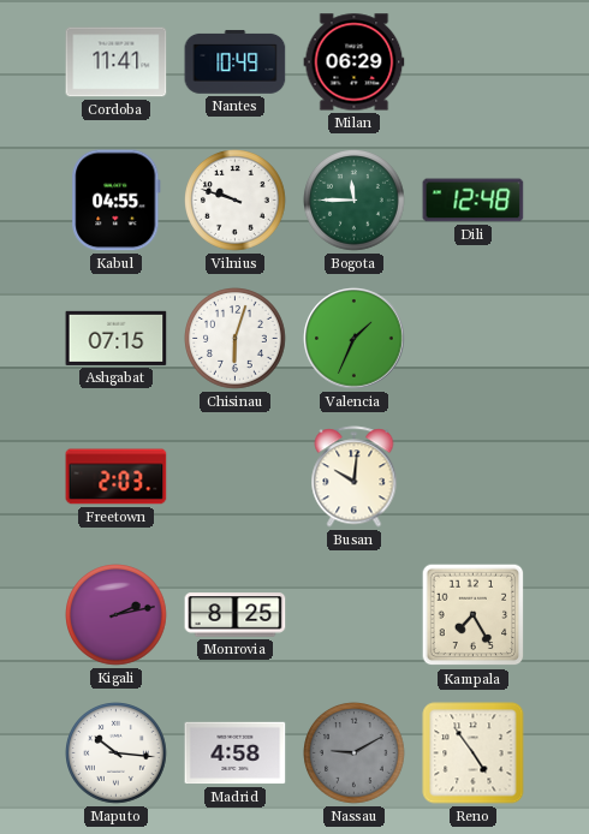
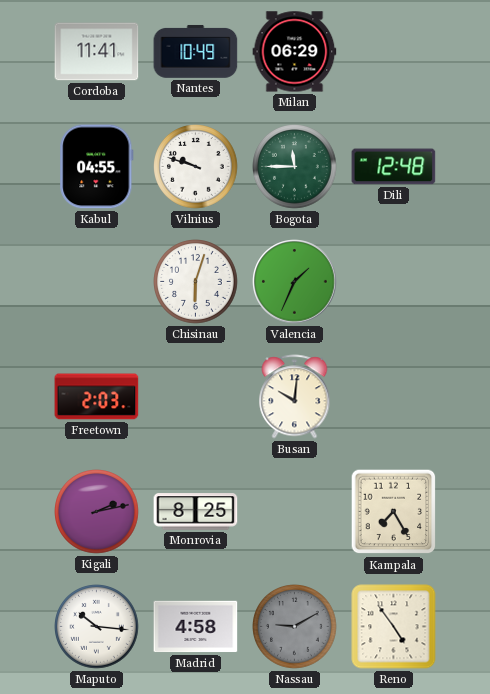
Ashgabat: 07:15 -> none
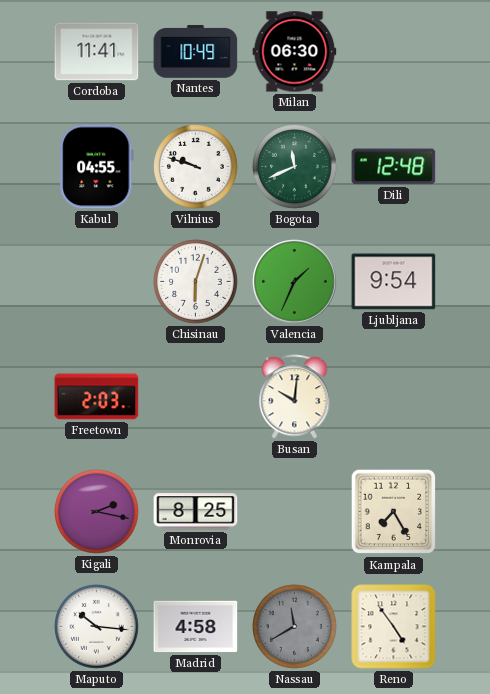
Milan: 06:29 -> 06:30
Bogota: 11:45 -> 11:41
Ljubljana: none -> 9:54
Kigali: 2:13 -> 2:17
Nassau: 9:10 -> 11:40
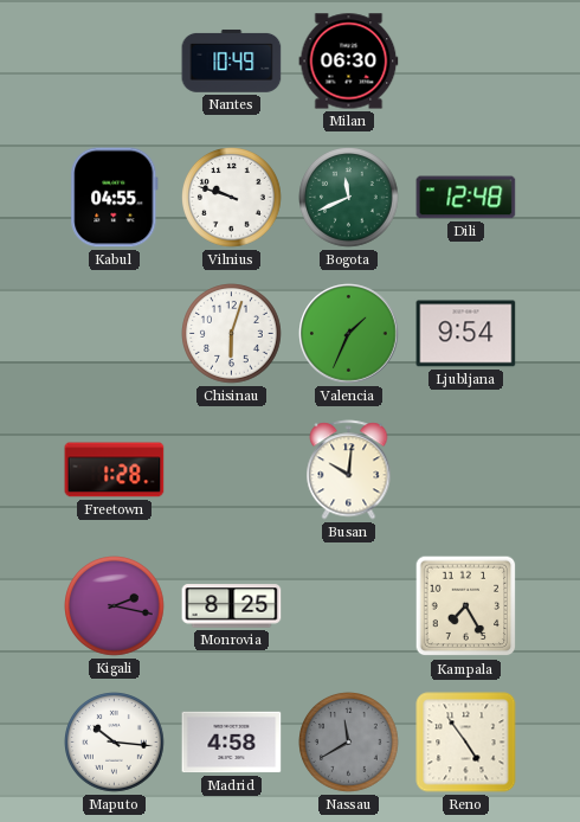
Cordoba: 11:41 -> none
Freetown: 2:03 -> 1:28
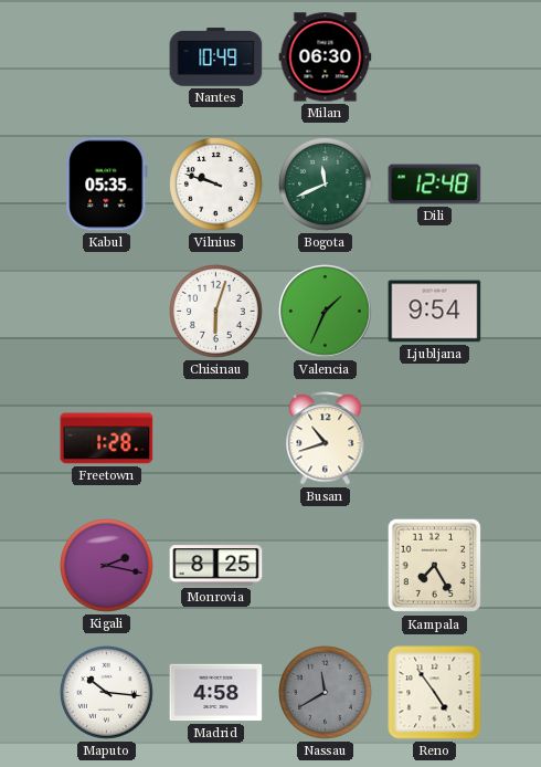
Kabul: 04:55 -> 05:35
Busan: 10:01 -> 10:42
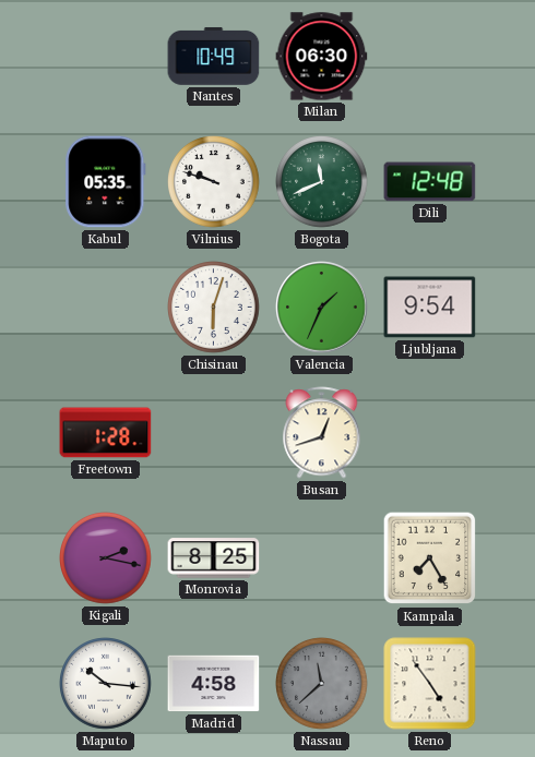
Busan: 10:42 -> 12:42
Nassau: 11:40 -> 11:38
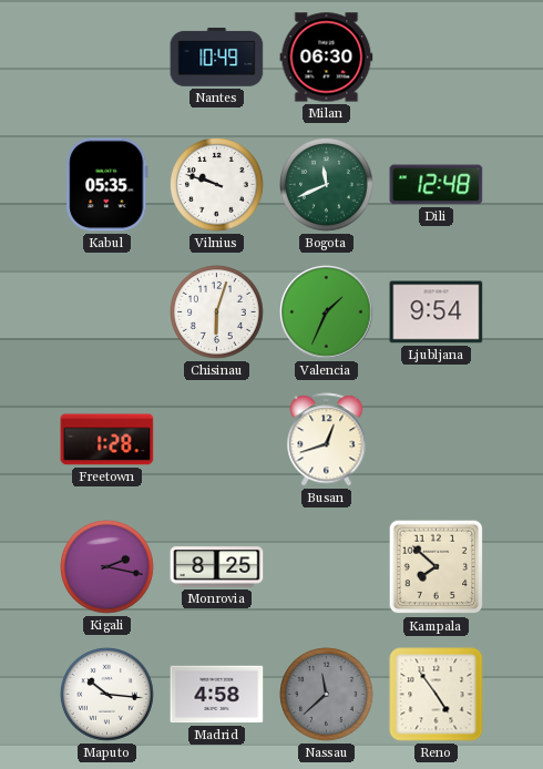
Kampala: 7:25 -> 7:52
